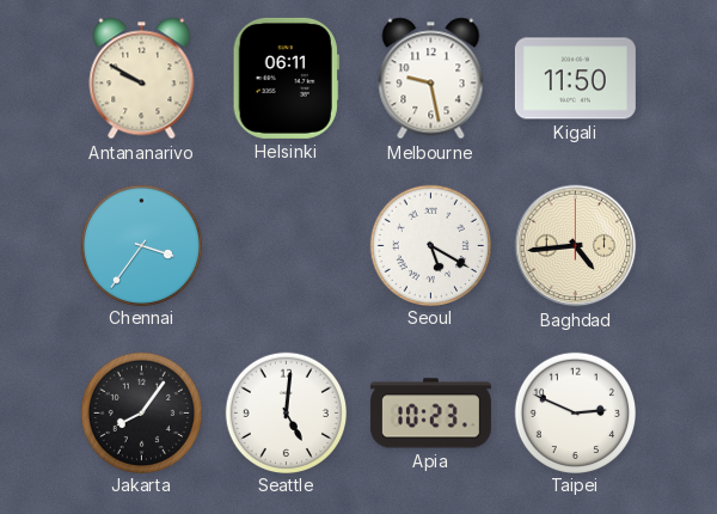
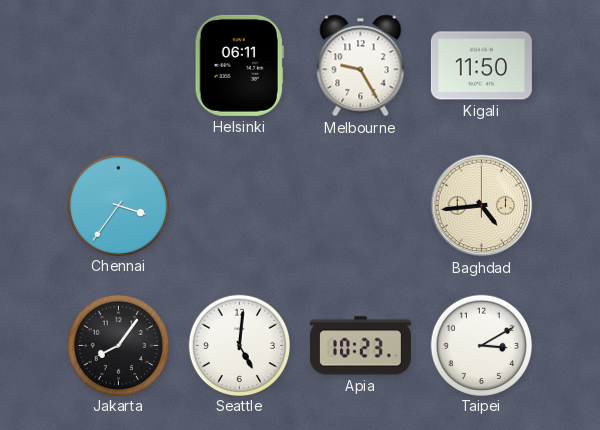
Antananarivo: 9:50 -> none
Melbourne: 9:28 -> 9:25
Seoul: 5:20 -> none
Taipei: 2:49 -> 3:10
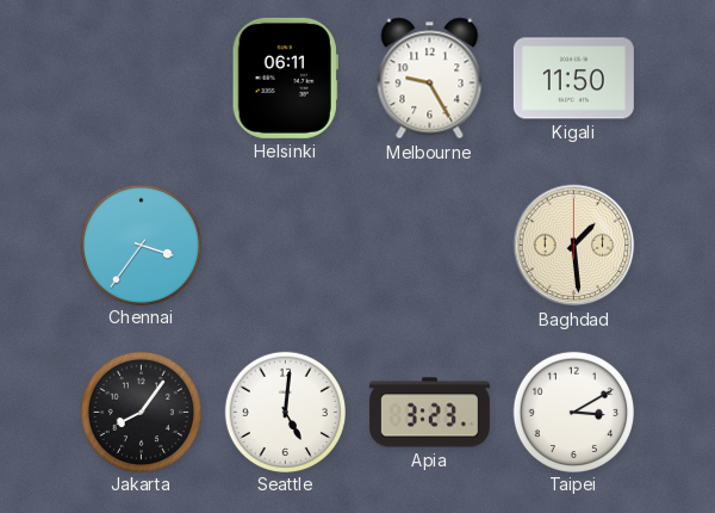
Baghdad: 4:44 -> 1:29
Apia: 10:23 -> 3:23
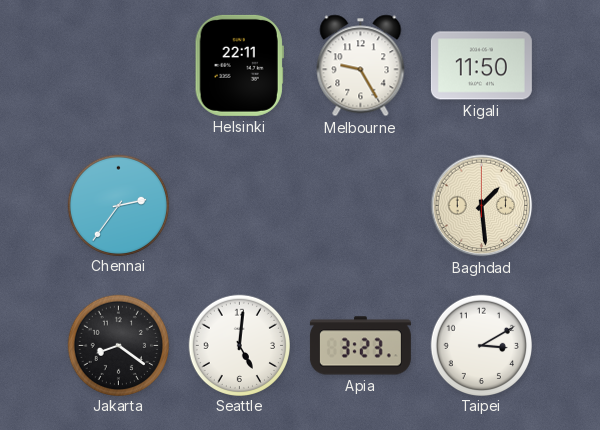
Helsinki: 06:11 -> 22:11
Chennai: 3:36 -> 2:36
Jakarta: 8:06 -> 8:21
